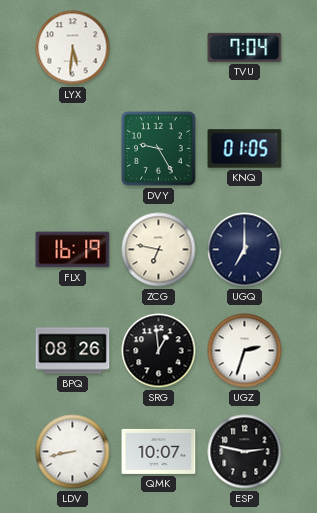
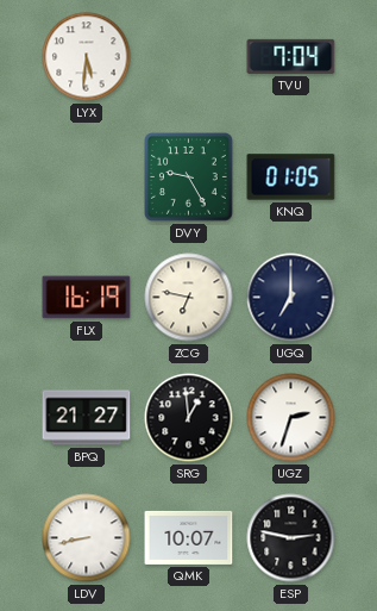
BPQ: 08:26 -> 21:27
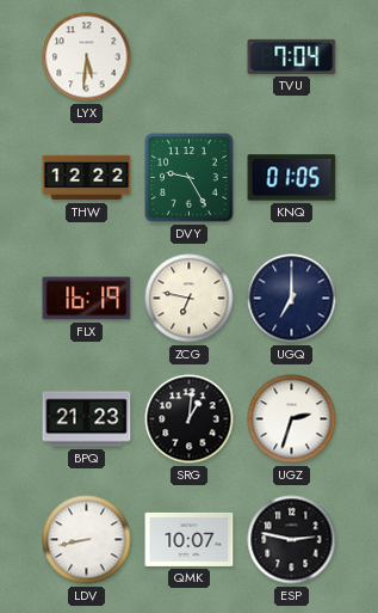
THW: none -> 12:22
BPQ: 21:27 -> 21:23
SRG: 12:59 -> 1:01
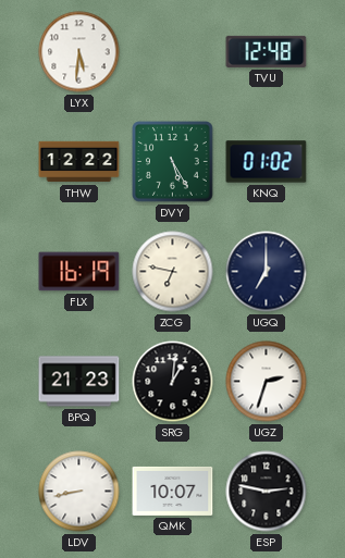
TVU: 7:04 -> 12:48
DVY: 9:25 -> 5:25
KNQ: 01:05 -> 01:02
